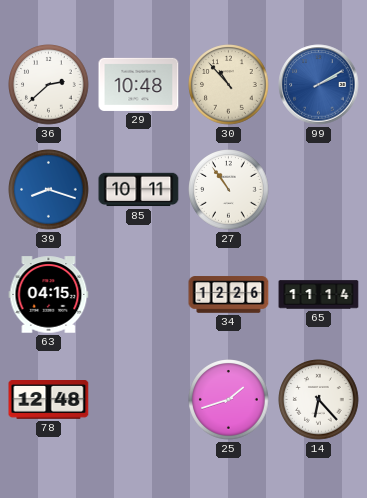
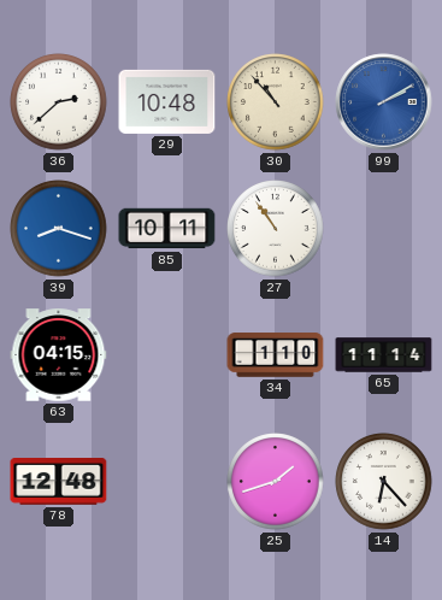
34: 12:26 -> 1:10
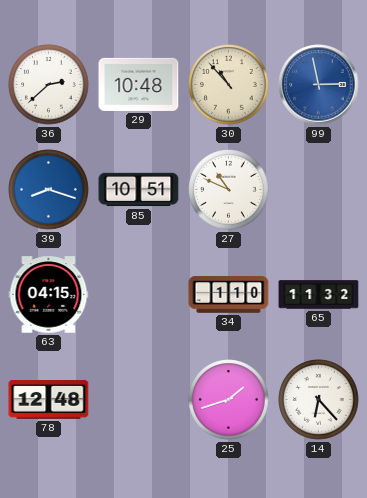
99: 2:10 -> 2:58
85: 10:11 -> 10:51
27: 10:54 -> 10:49
65: 11:14 -> 11:32
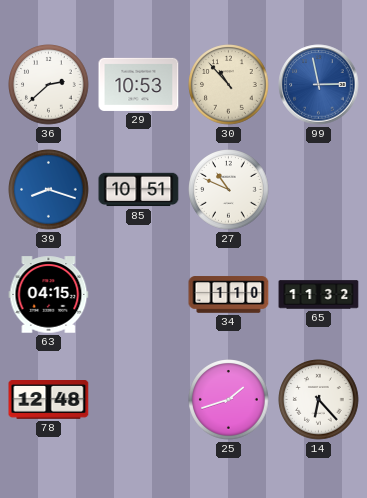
29: 10:48 -> 10:53
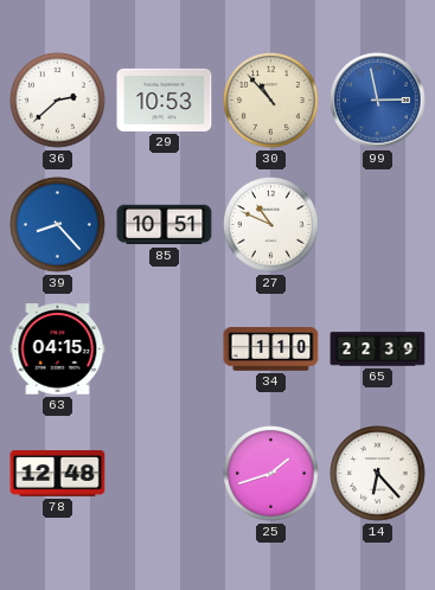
39: 8:18 -> 8:23
65: 11:32 -> 22:39
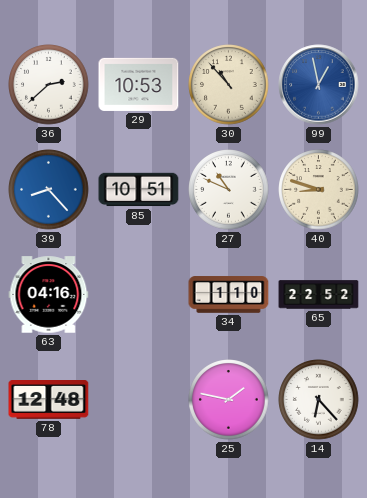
99: 2:58 -> 12:58
40: none -> 8:48
63: 04:15 -> 04:16
65: 22:39 -> 22:52
25: 1:42 -> 1:47
